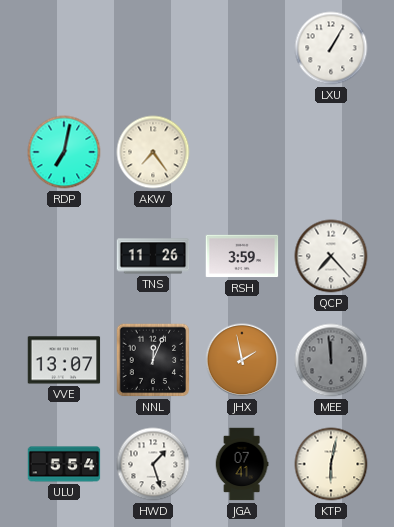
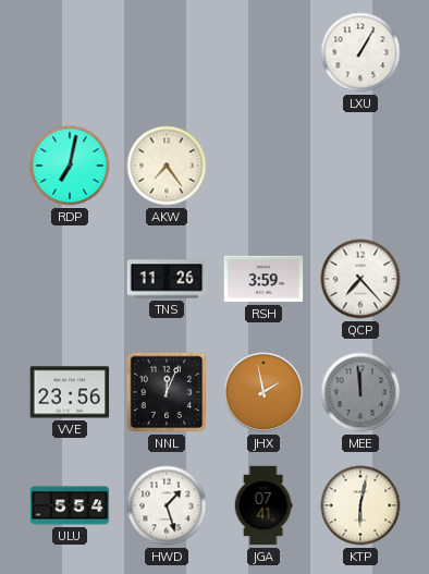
VVE: 13:07 -> 23:56
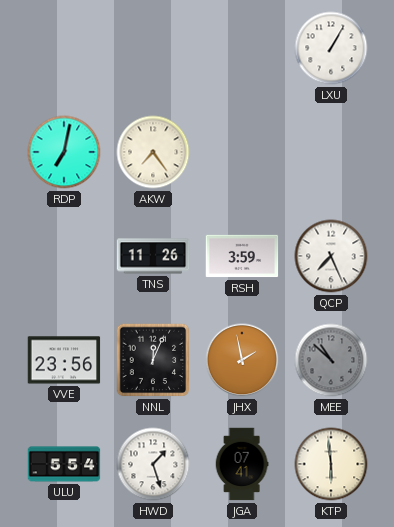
QCP: 7:23 -> 7:26
MEE: 11:59 -> 10:52
KTP: 6:02 -> 5:59
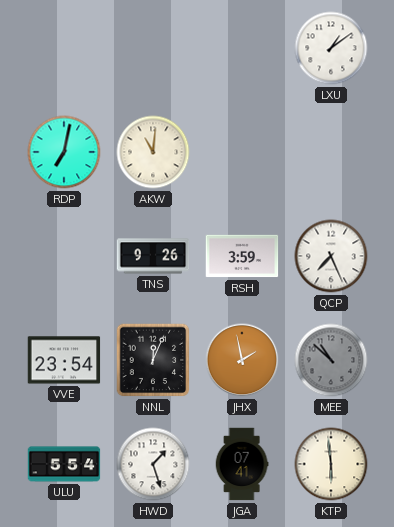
LXU: 1:05 -> 1:09
AKW: 7:24 -> 11:01
TNS: 11:26 -> 9:26
VVE: 23:56 -> 23:54
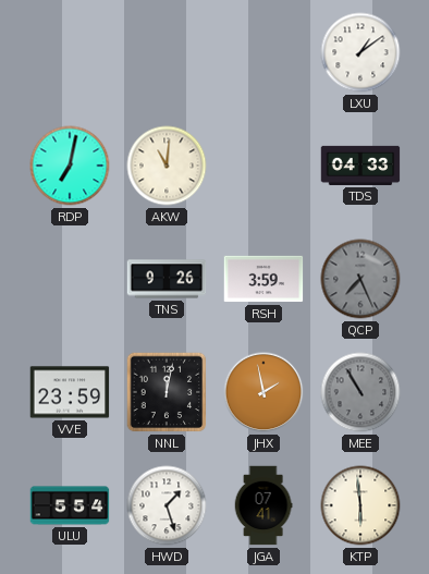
TDS: none -> 04:33
QCP dial: white -> grey
VVE: 23:54 -> 23:59
NNL: 12:04 -> 12:02
MEE: 10:52 -> 10:55
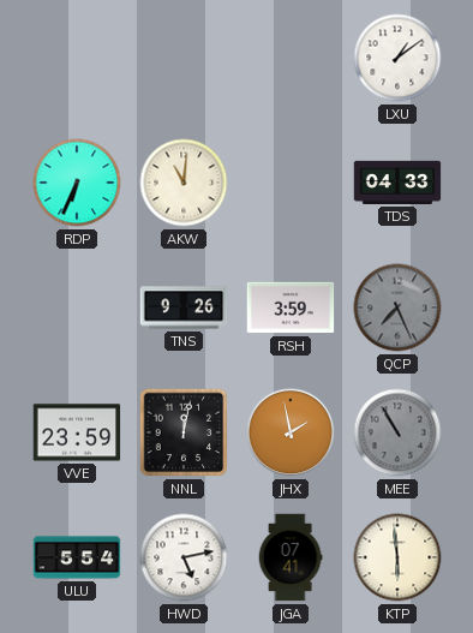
RDP: 7:02 -> 6:34
HWD: 1:27 -> 5:13
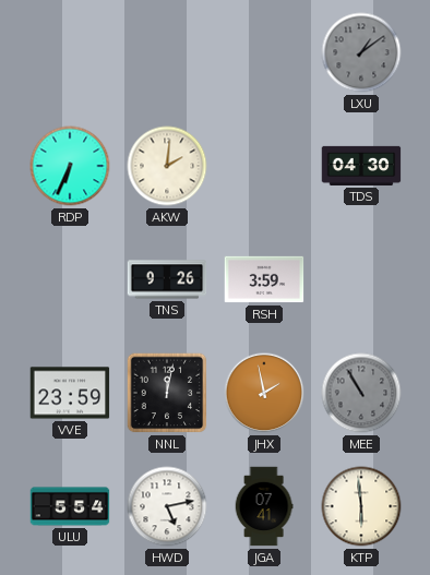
LXU dial: white -> grey
AKW: 11:01 -> 2:01
TDS: 04:33 -> 04:30
QCP: 7:26 -> none
